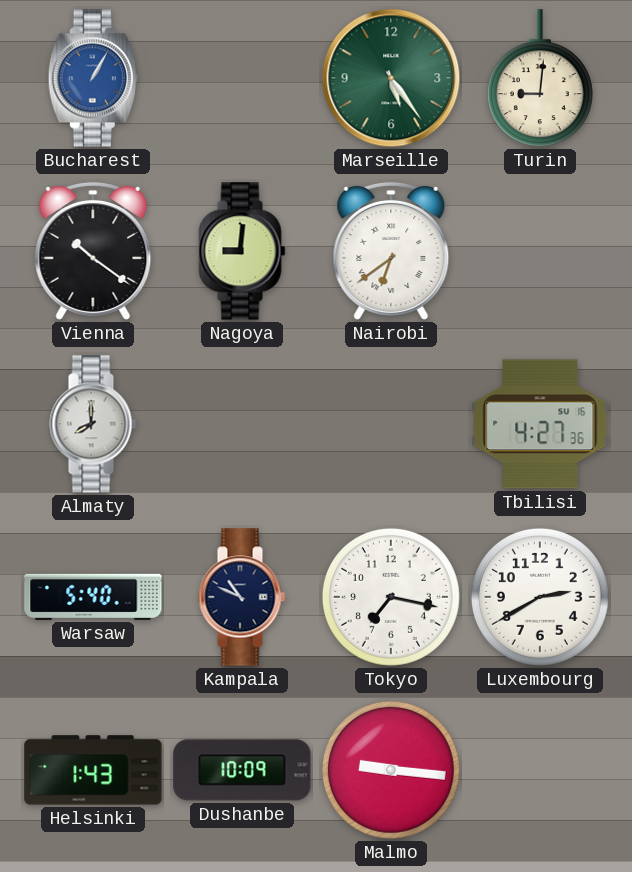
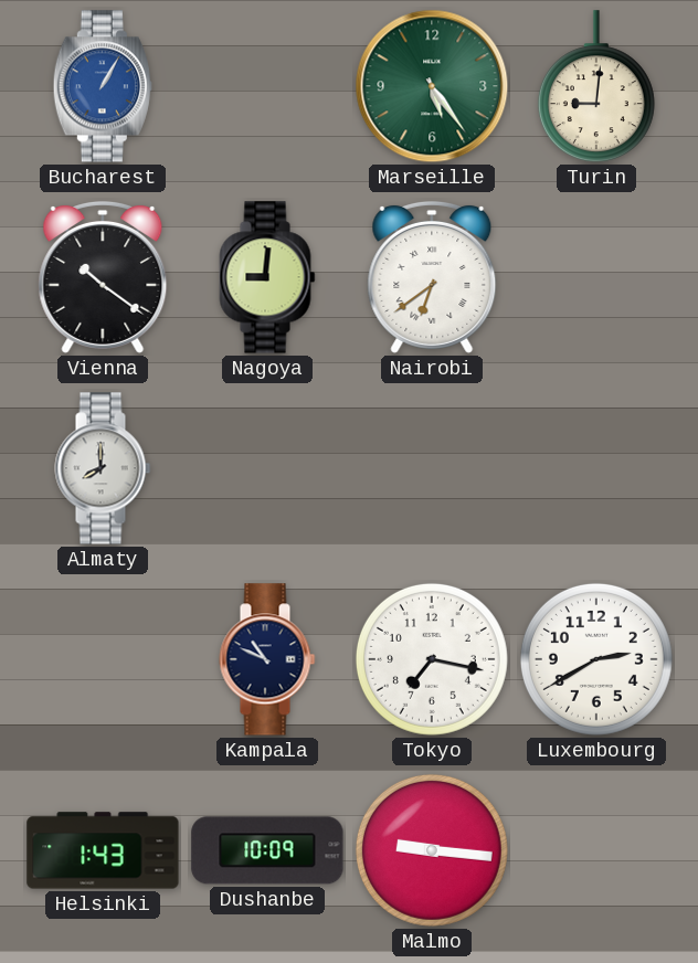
Tbilisi: 4:27 -> none
Warsaw: 5:40 -> none
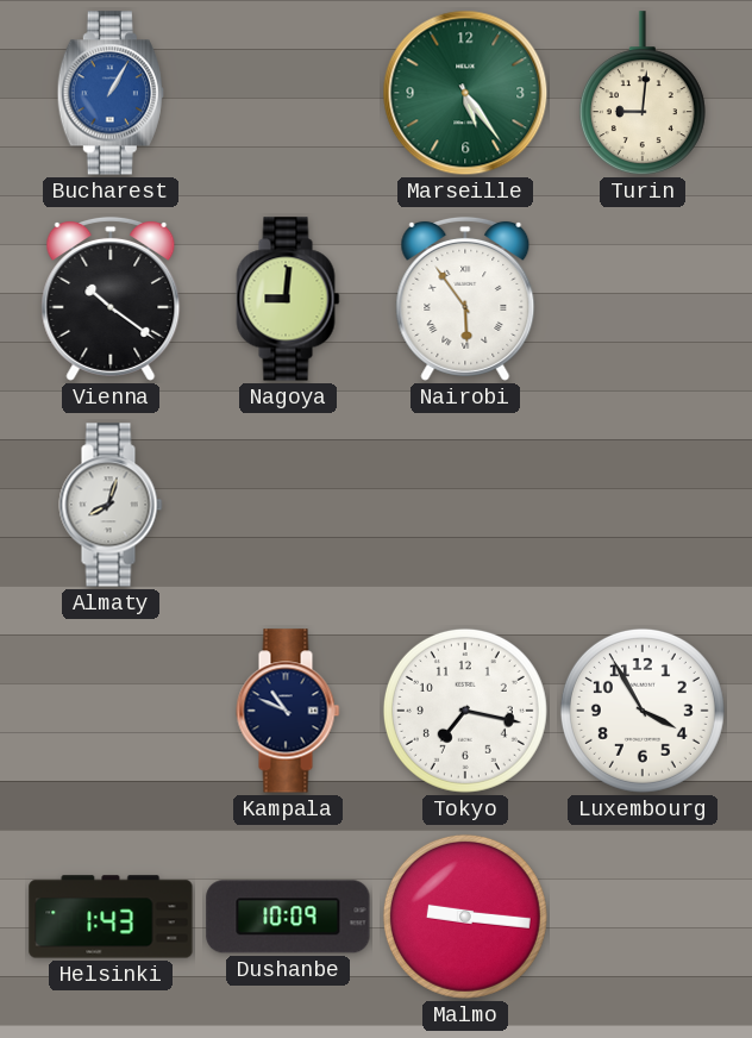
Nairobi: 6:39 -> 5:54
Almaty: 8:00 -> 8:03
Luxembourg: 2:40 -> 3:55
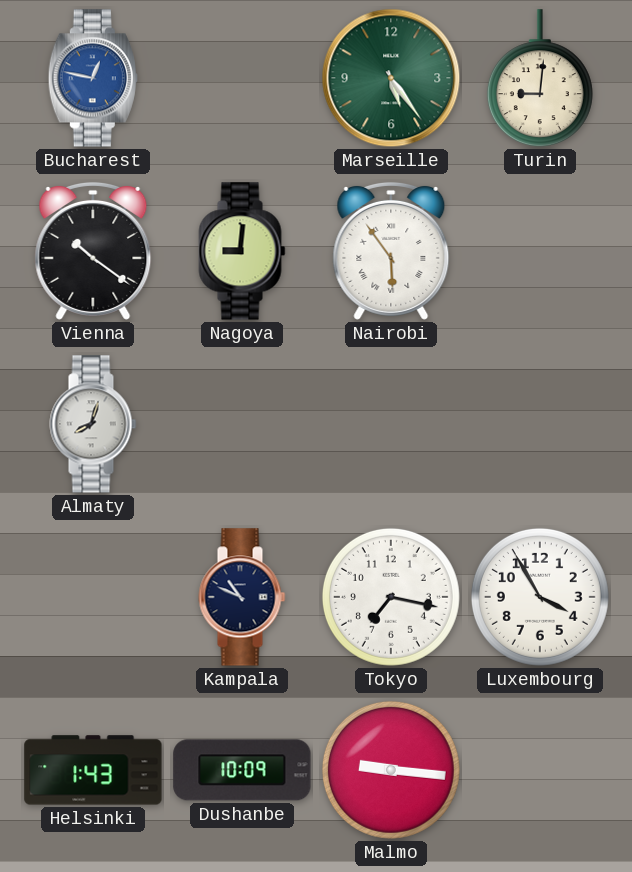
Bucharest: 1:05 -> 12:47
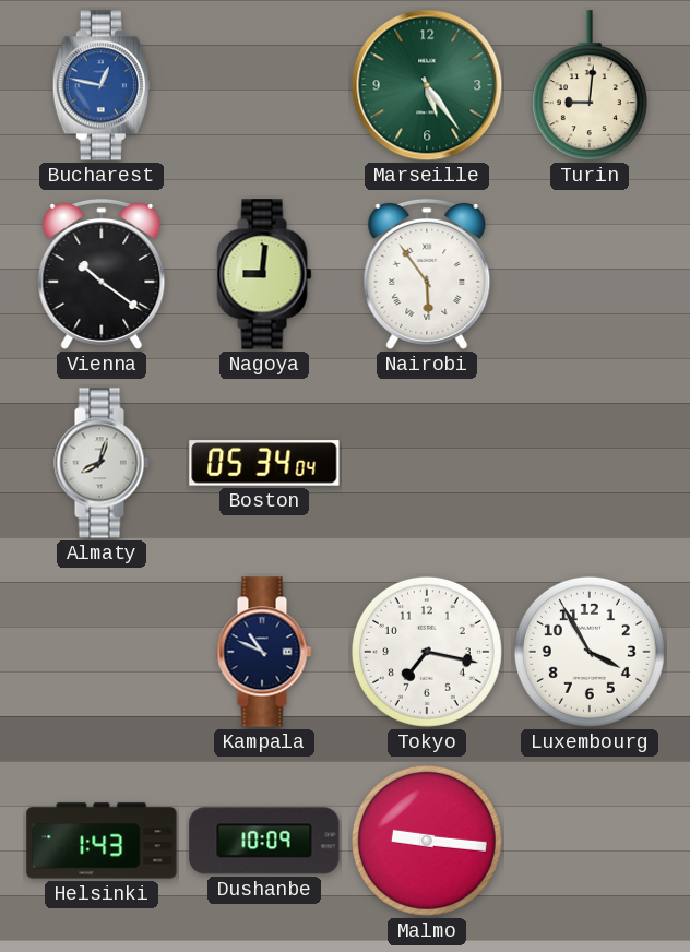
Boston: none -> 05:34
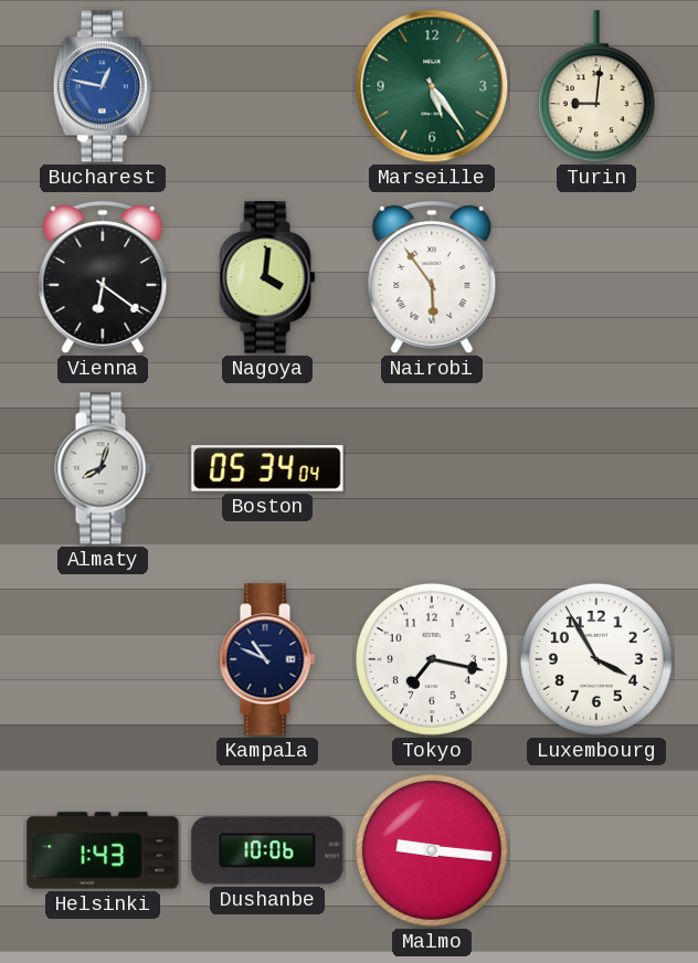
Vienna: 10:21 -> 6:21
Nagoya: 9:01 -> 4:01
Dushanbe: 10:09 -> 10:06
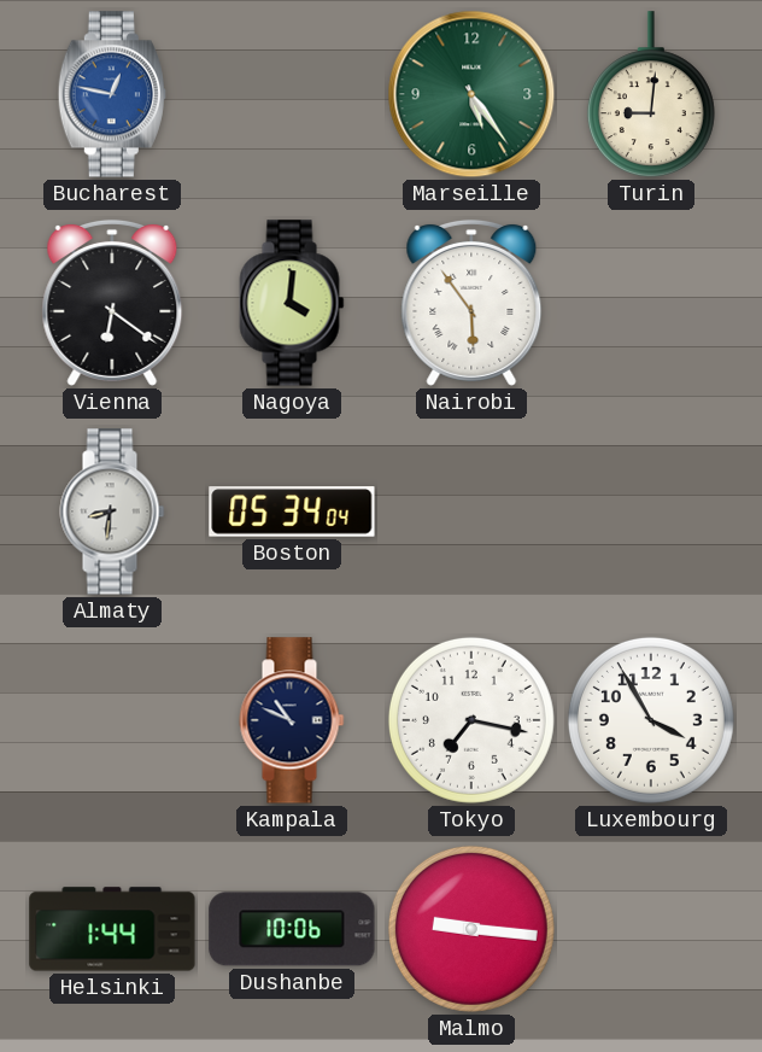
Almaty: 8:03 -> 8:31
Helsinki: 1:43 -> 1:44
